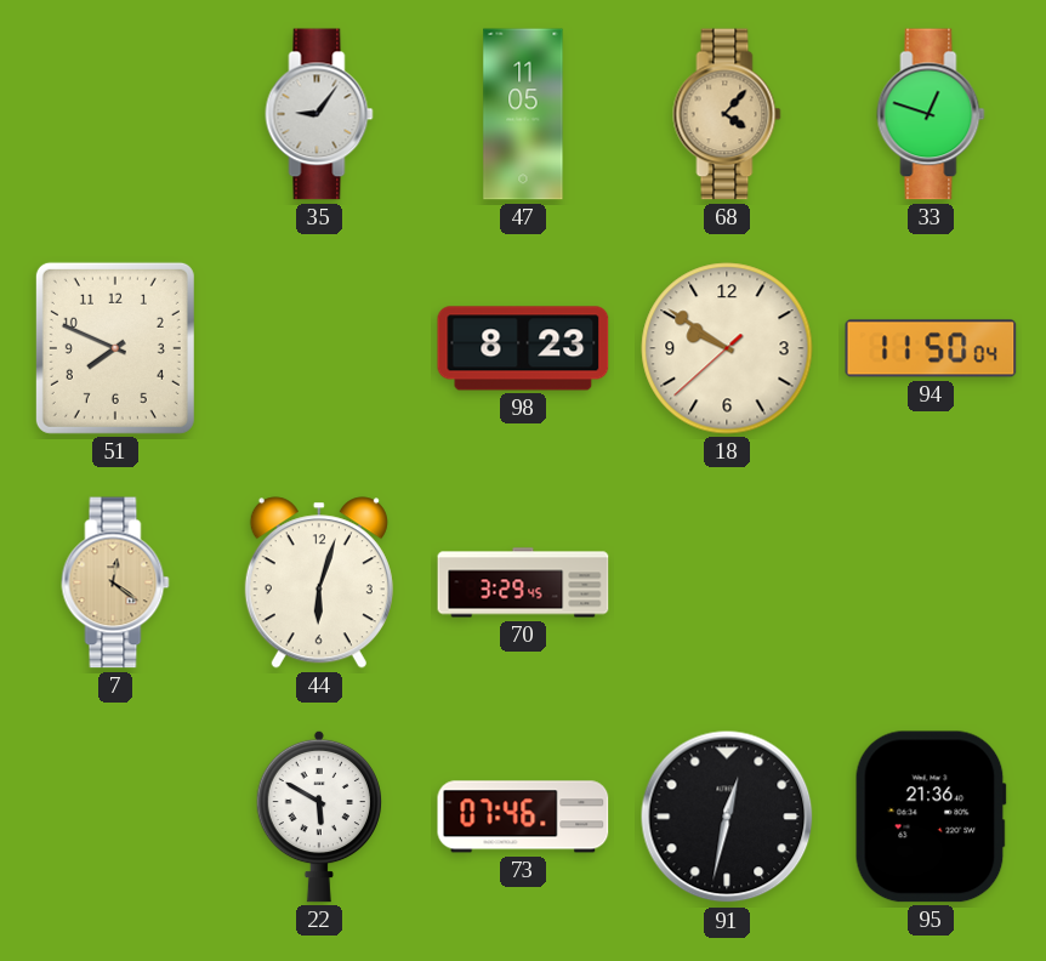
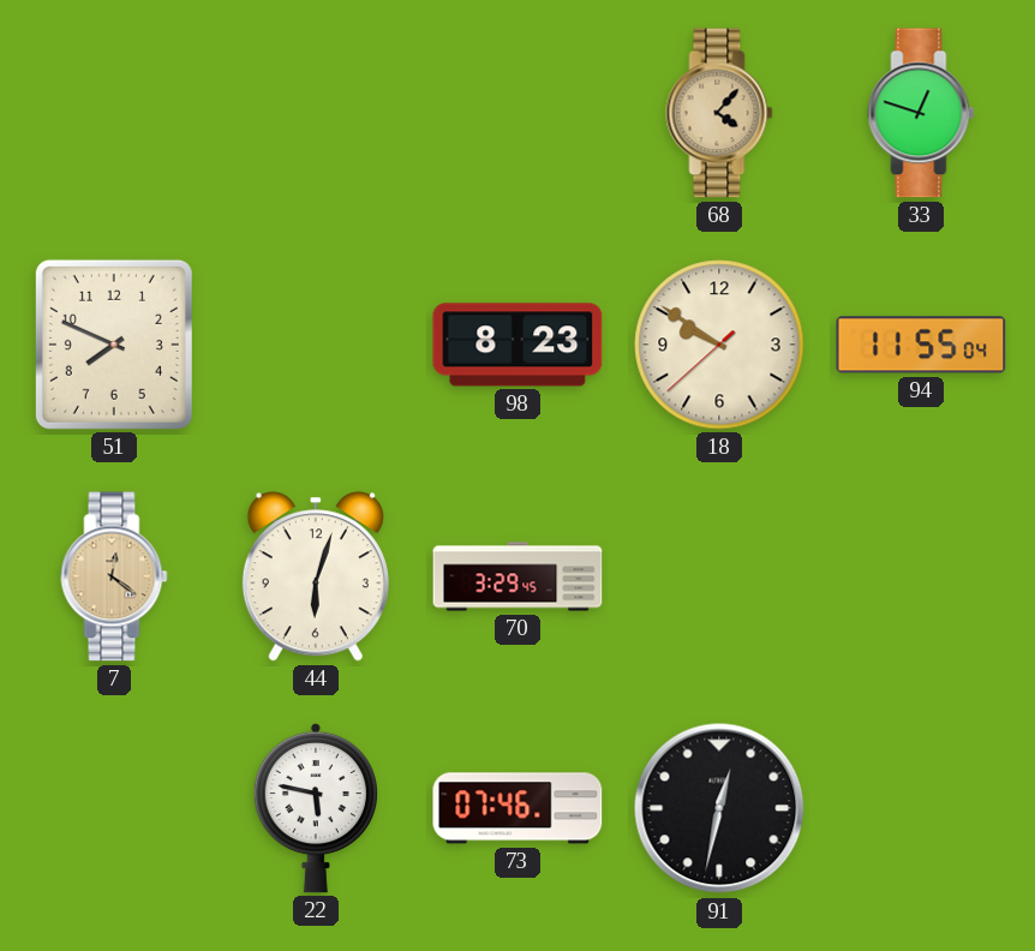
35: 9:06 -> none
47: 11:05 -> none
94: 11:50 -> 11:55
22: 5:50 -> 5:47
95: 21:36 -> none
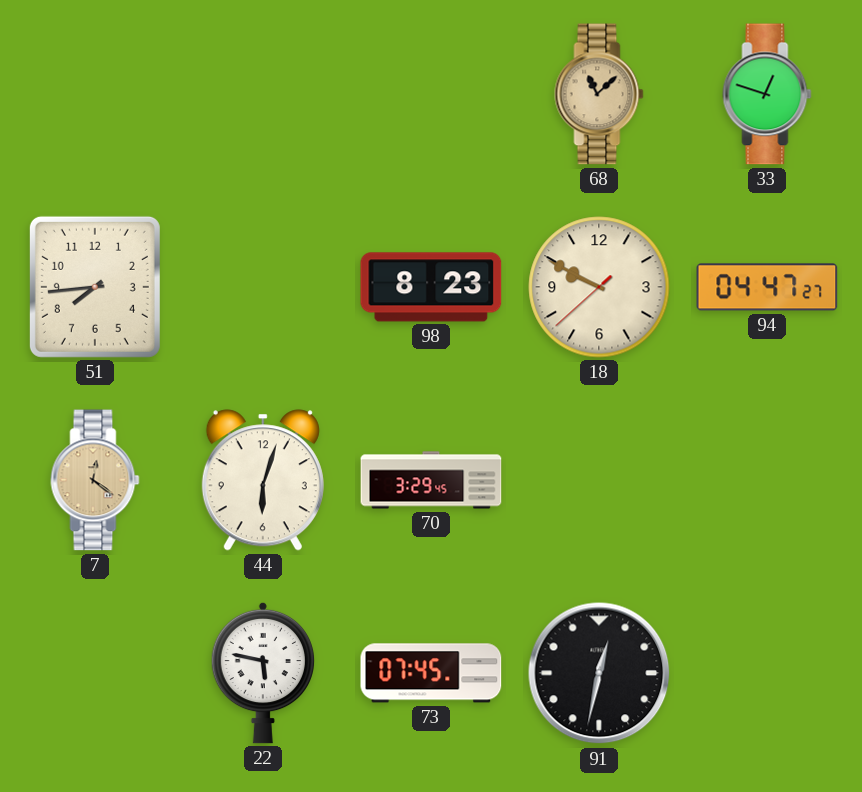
68: 4:07 -> 11:08
51: 7:49 -> 7:44
18: 9:50 -> 9:49
94: 11:55 -> 04:47
73: 07:46 -> 07:45
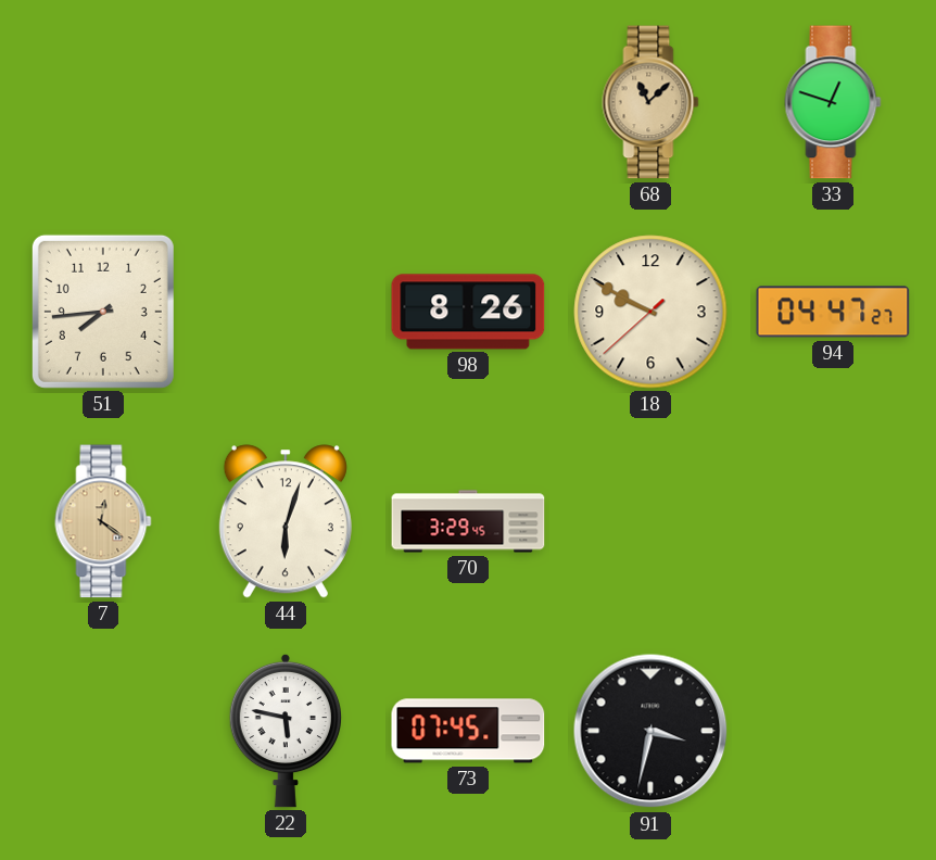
98: 8:23 -> 8:26
91: 12:32 -> 3:32
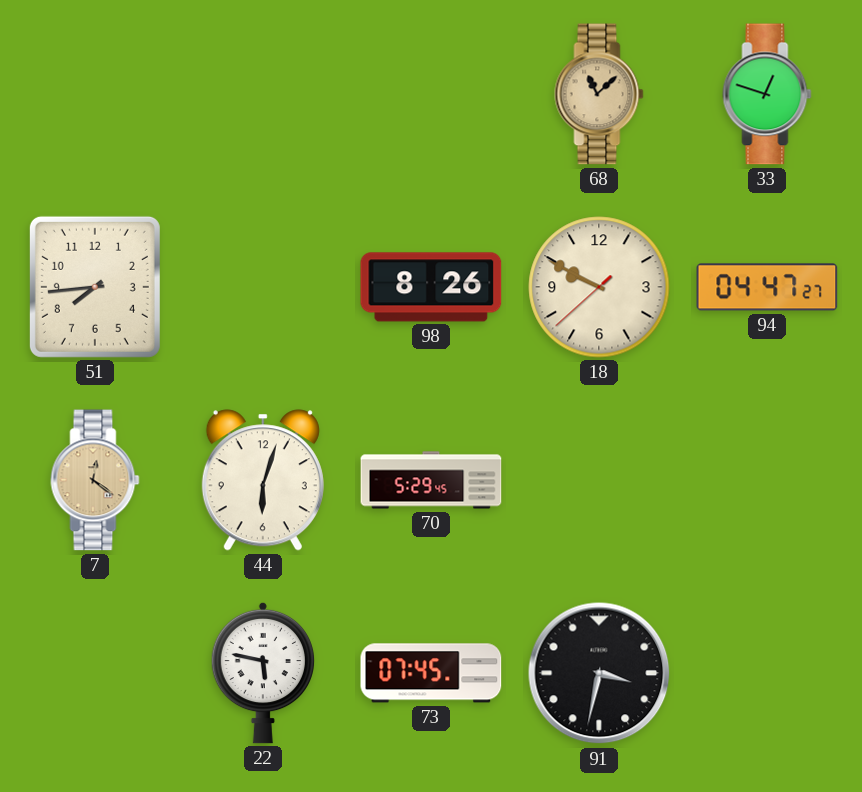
70: 3:29 -> 5:29
